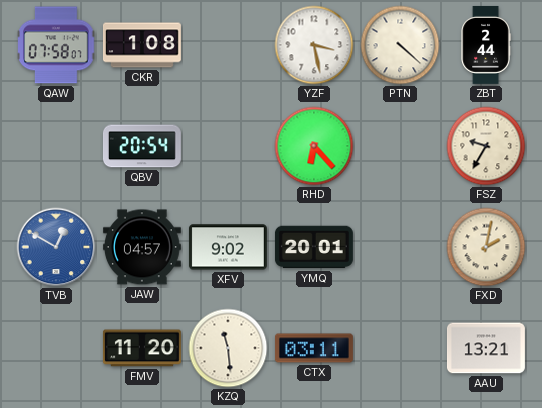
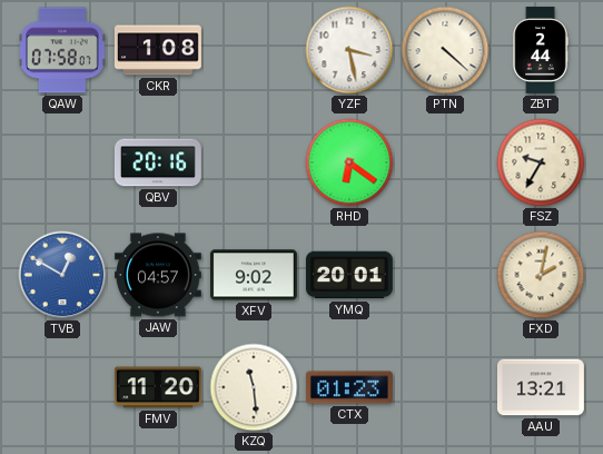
QBV: 20:54 -> 20:16
RHD: 6:23 -> 6:21
CTX: 03:11 -> 01:23
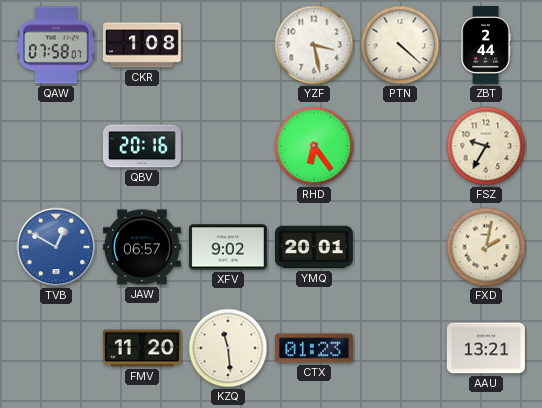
RHD: 6:21 -> 6:24
JAW: 04:57 -> 06:57
